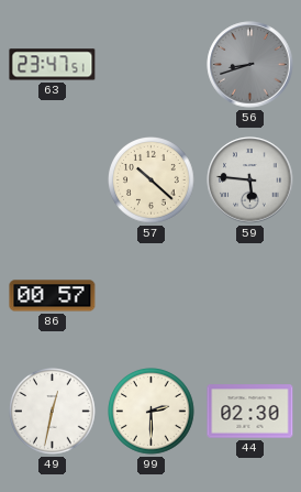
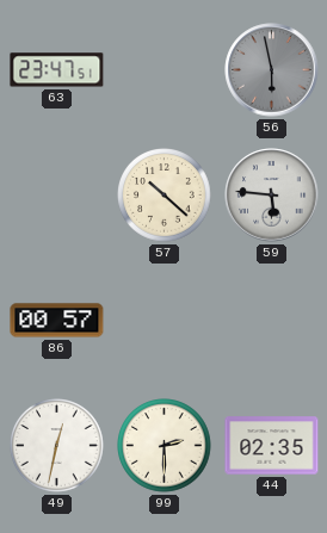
56: 8:42 -> 5:58
44: 02:30 -> 02:35
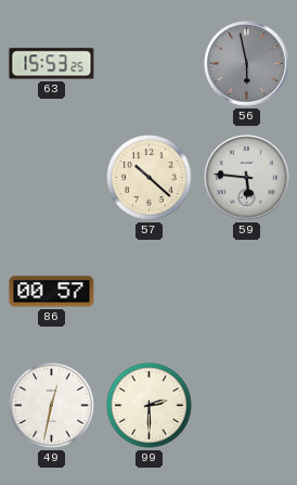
63: 23:47 -> 15:53
44: 02:35 -> none
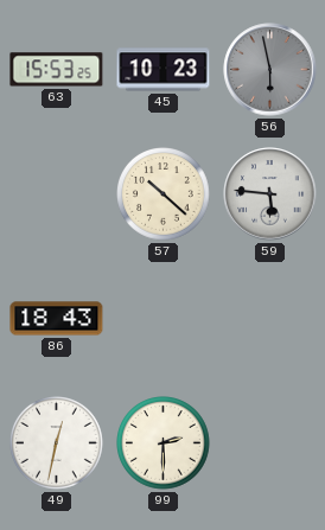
45: none -> 10:23
86: 00:57 -> 18:43
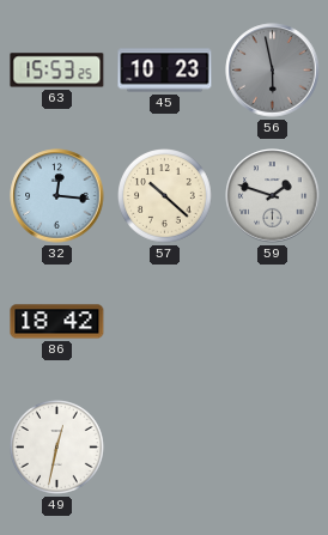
32: none -> 12:16
59: 5:46 -> 1:48
86: 18:43 -> 18:42
99: 2:30 -> none
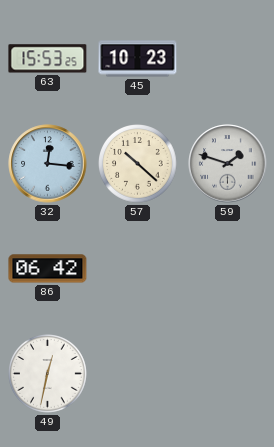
56: 5:58 -> none
86: 18:42 -> 06:42
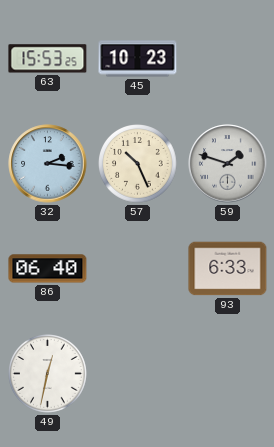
32: 12:16 -> 2:16
57: 10:22 -> 10:26
86: 06:42 -> 06:40
93: none -> 6:33
